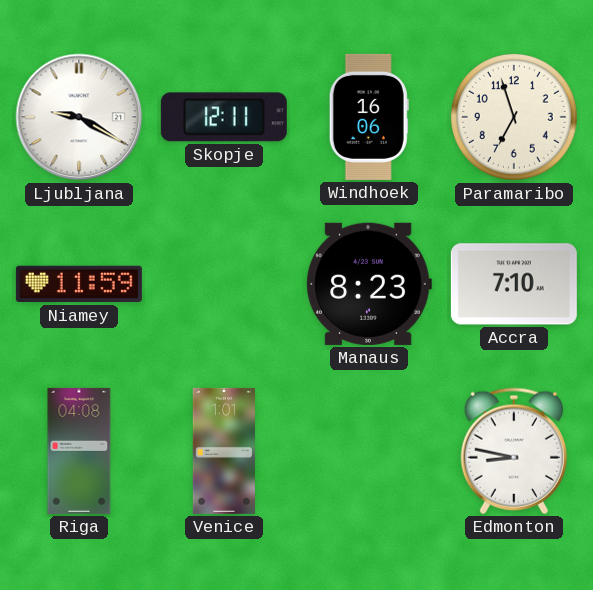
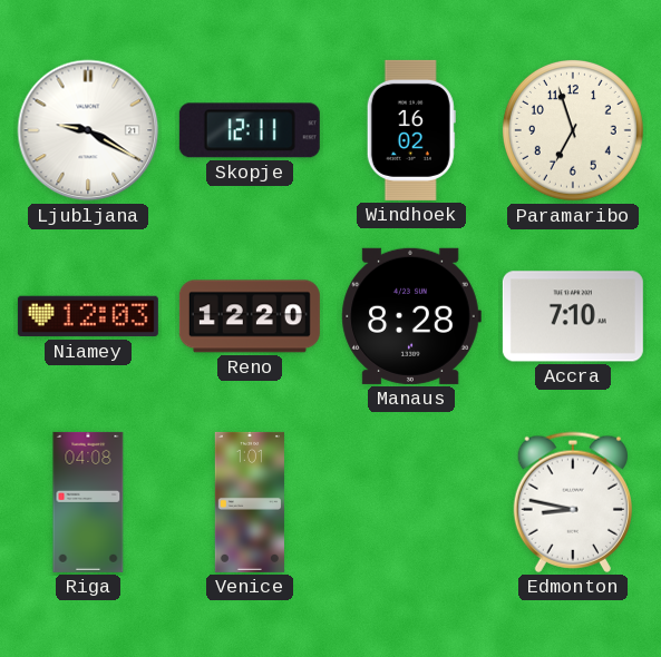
Windhoek: 16:06 -> 16:02
Niamey: 11:59 -> 12:03
Reno: none -> 12:20
Manaus: 8:23 -> 8:28
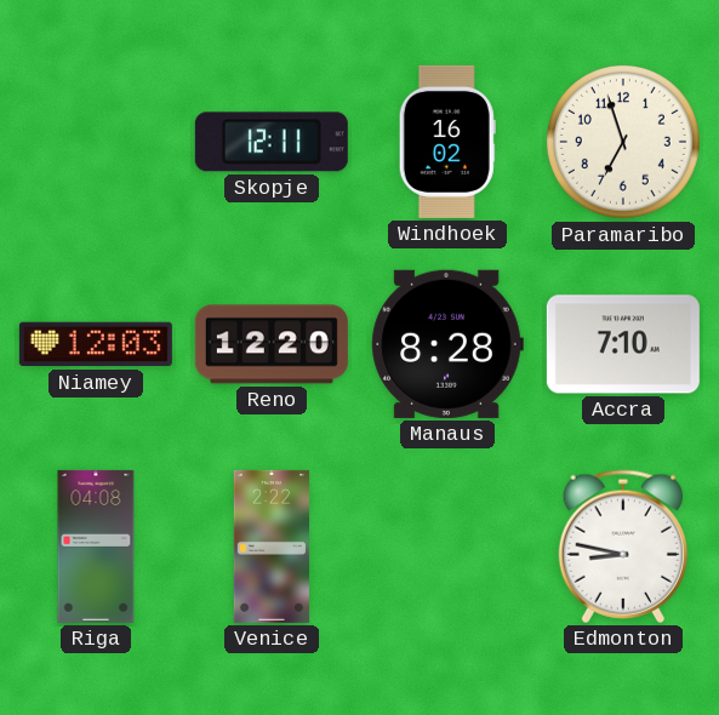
Ljubljana: 9:20 -> none
Venice: 1:01 -> 2:22
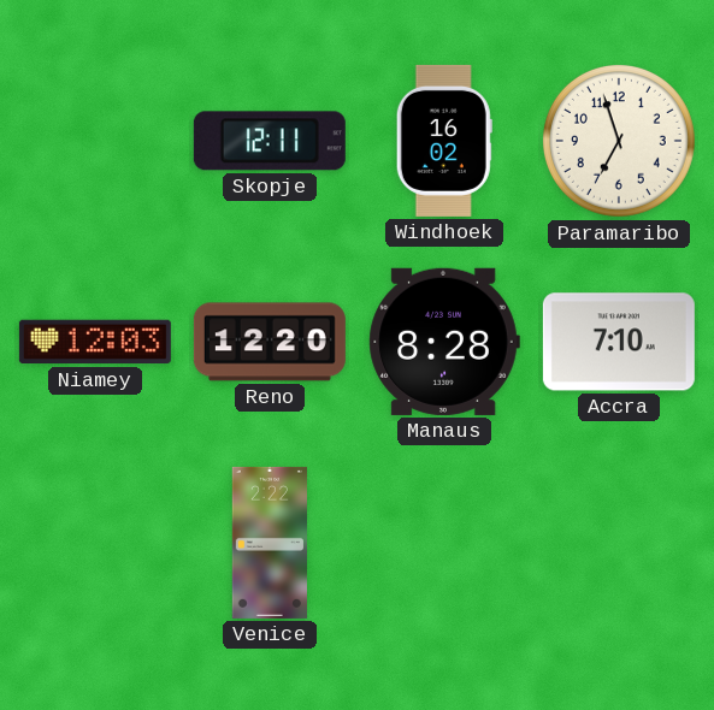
Riga: 04:08 -> none
Edmonton: 8:47 -> none
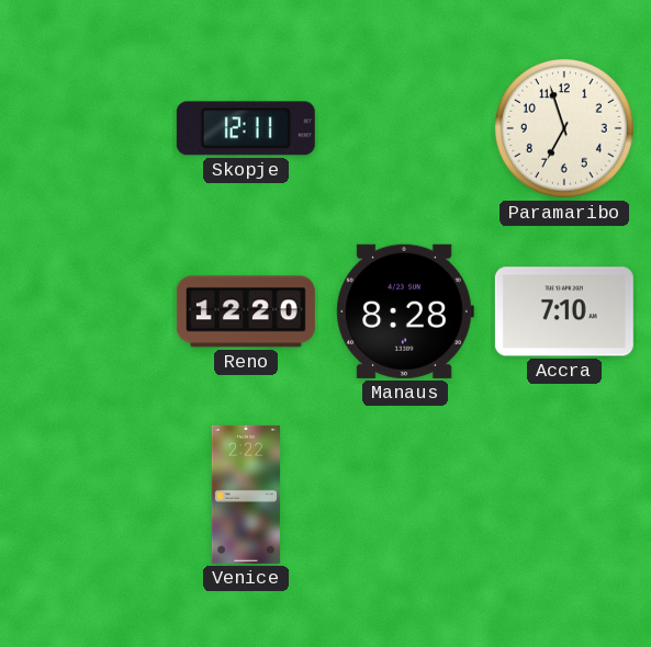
Windhoek: 16:02 -> none
Niamey: 12:03 -> none
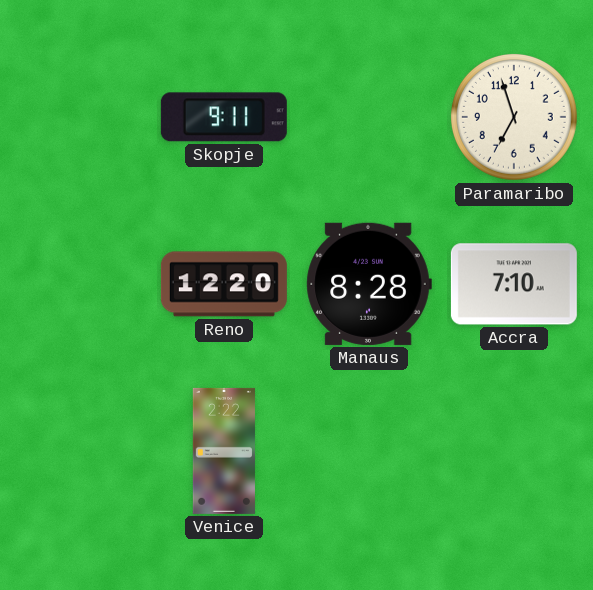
Skopje: 12:11 -> 9:11
